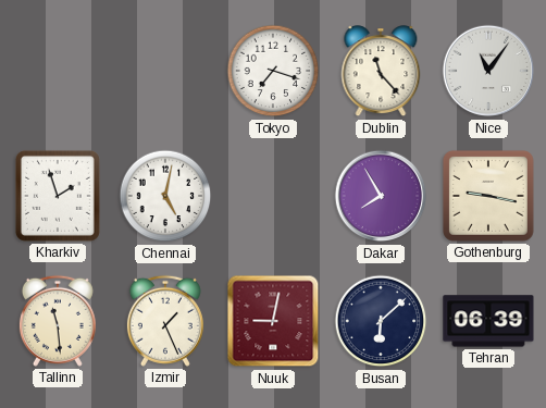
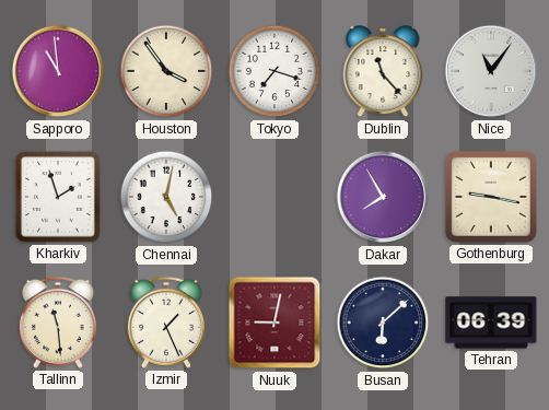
Sapporo: none -> 10:59
Houston: none -> 3:54
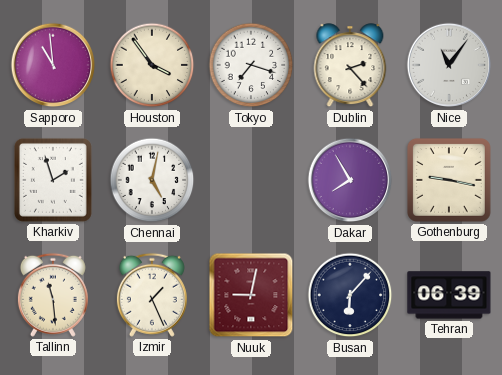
Dublin: 11:23 -> 2:23
Busan: 6:08 -> 6:07
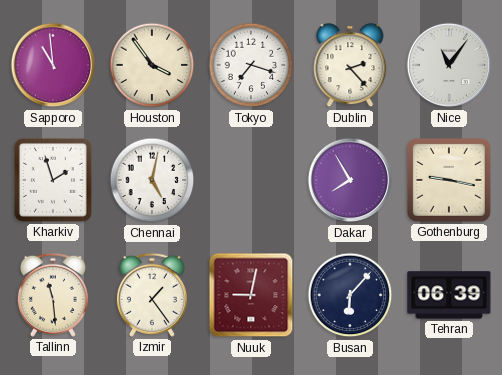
Izmir: 1:26 -> 1:24
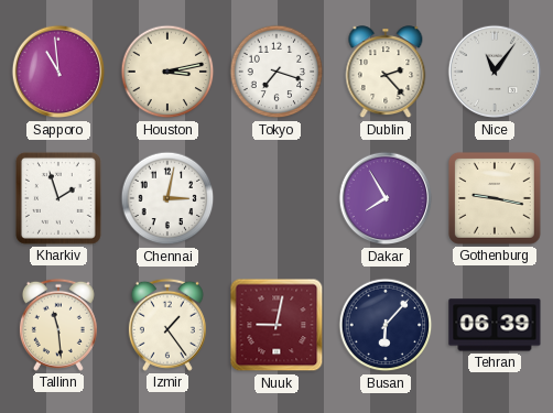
Houston: 3:54 -> 3:13
Chennai: 5:02 -> 3:02
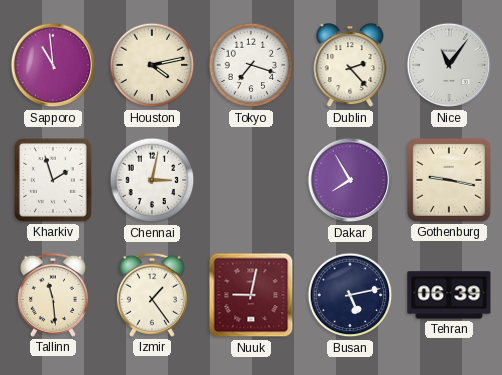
Houston: 3:13 -> 4:13
Busan: 6:07 -> 5:13
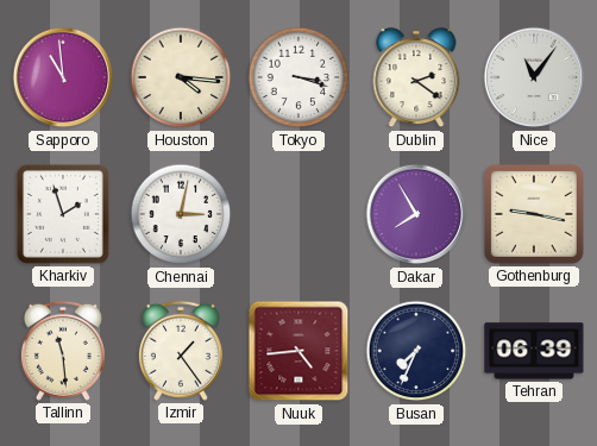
Houston: 4:13 -> 4:16
Tokyo: 7:18 -> 3:18
Dublin: 2:23 -> 2:21
Nuuk: 9:02 -> 4:44
Busan: 5:13 -> 7:34
